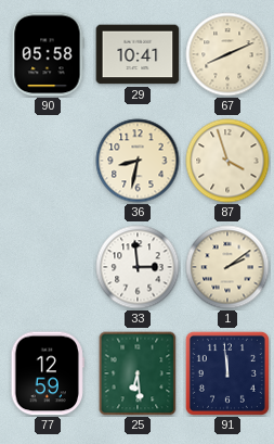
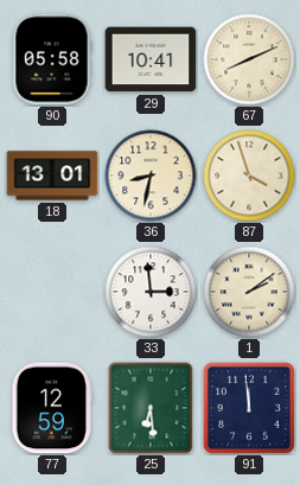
18: none -> 13:01
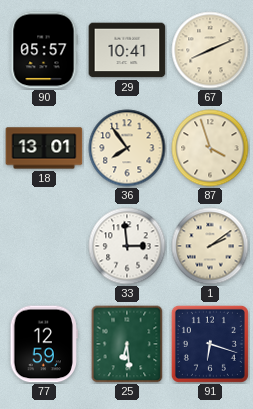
90: 05:58 -> 05:57
36: 8:32 -> 7:54
91: 11:59 -> 6:18
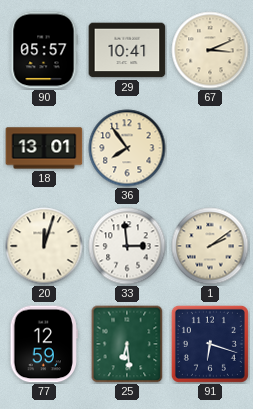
67: 8:11 -> 3:11
87: 3:57 -> none
20: none -> 12:03
